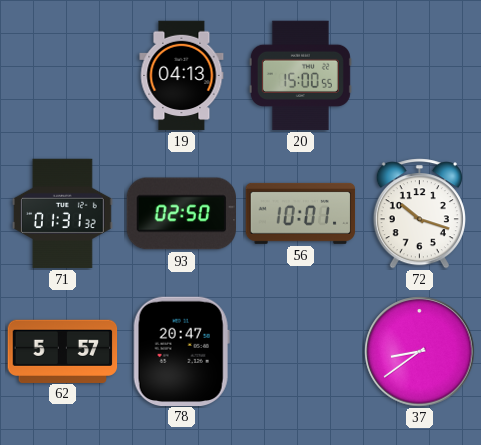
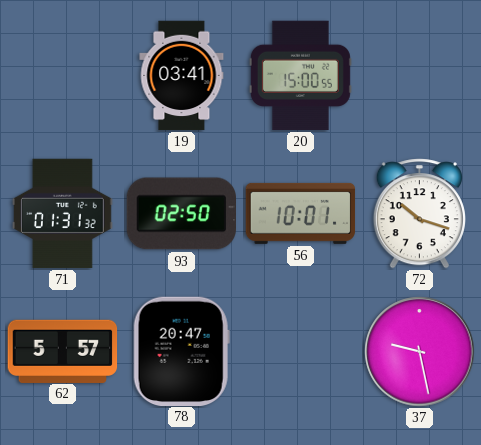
19: 04:13 -> 03:41
37: 8:39 -> 9:28
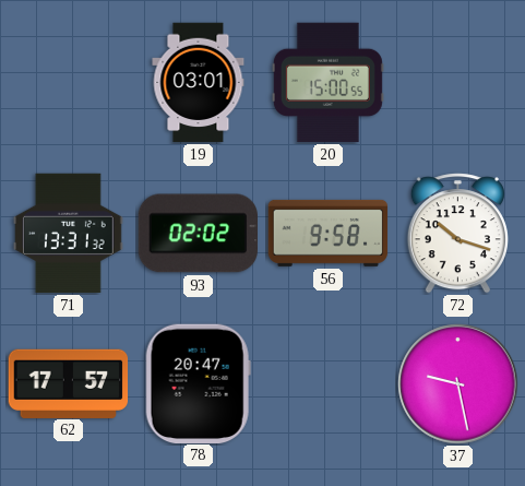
19: 03:41 -> 03:01
71: 01:31 -> 13:31
93: 02:50 -> 02:02
56: 10:01 -> 9:58
62: 5:57 -> 17:57
